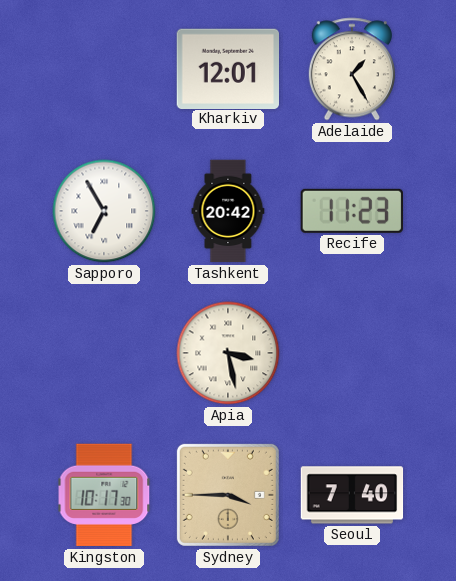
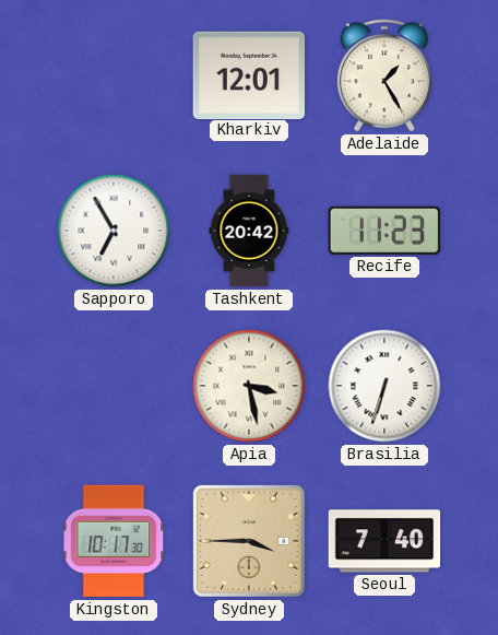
Brasilia: none -> 6:33
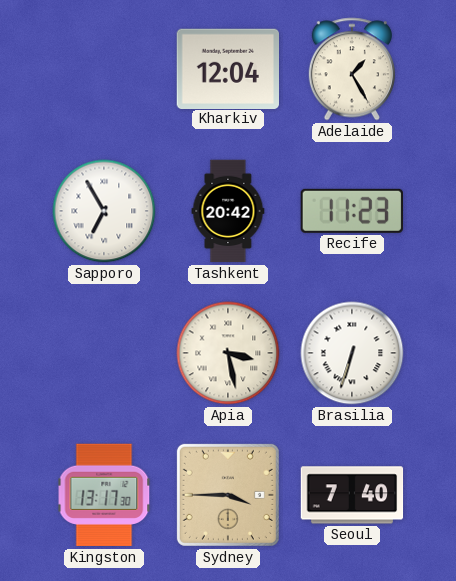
Kharkiv: 12:01 -> 12:04
Kingston: 10:17 -> 13:17
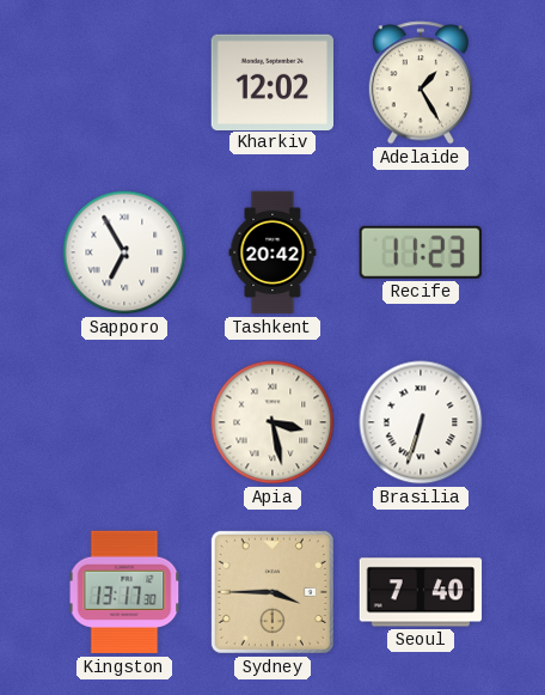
Kharkiv: 12:04 -> 12:02
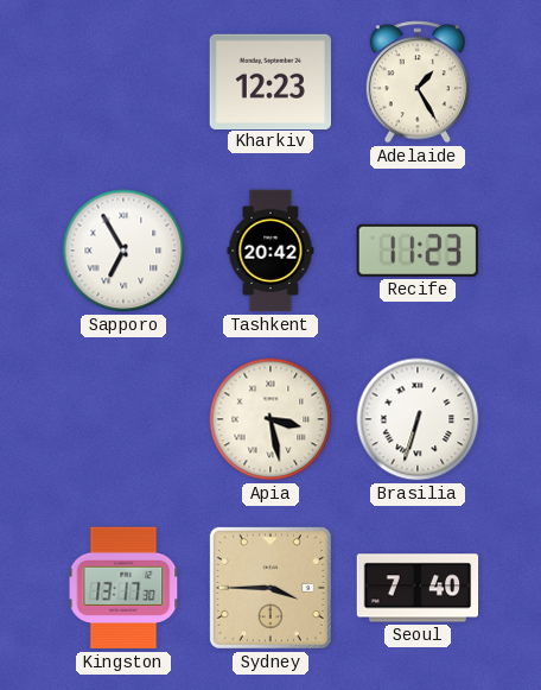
Kharkiv: 12:02 -> 12:23
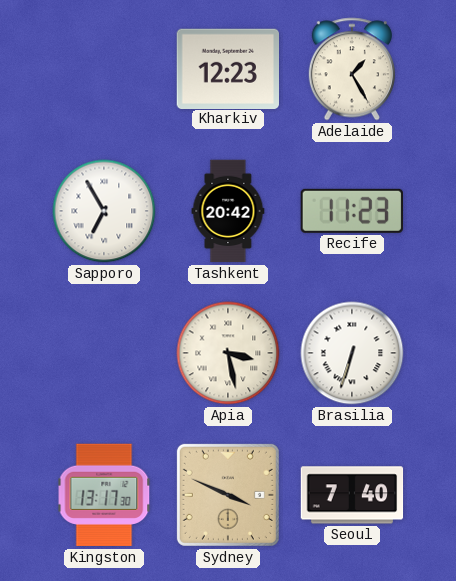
Sydney: 3:45 -> 3:49
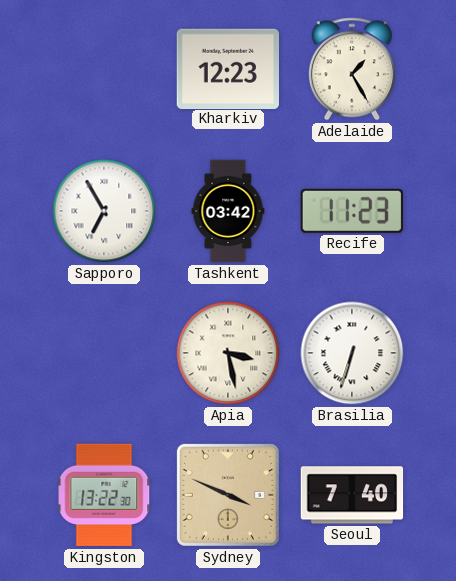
Tashkent: 20:42 -> 03:42
Kingston: 13:17 -> 13:22
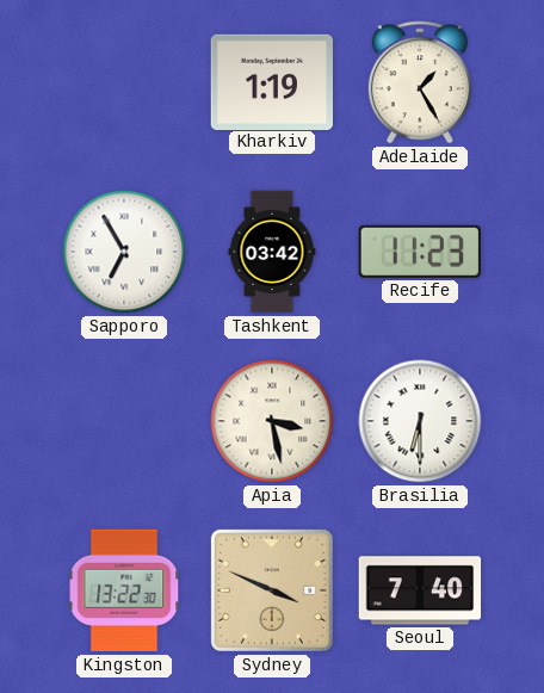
Kharkiv: 12:23 -> 1:19
Brasilia: 6:33 -> 6:30
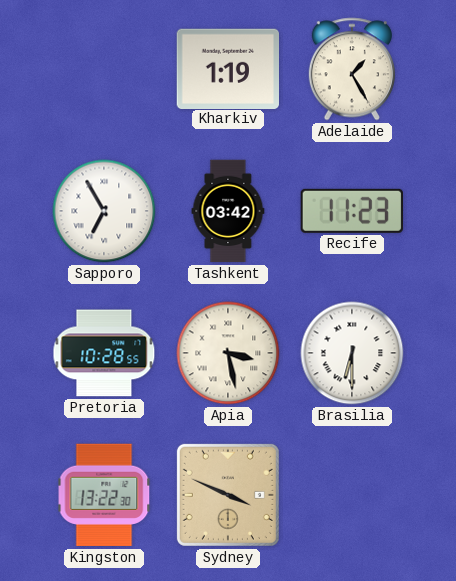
Pretoria: none -> 10:28
Seoul: 7:40 -> none
